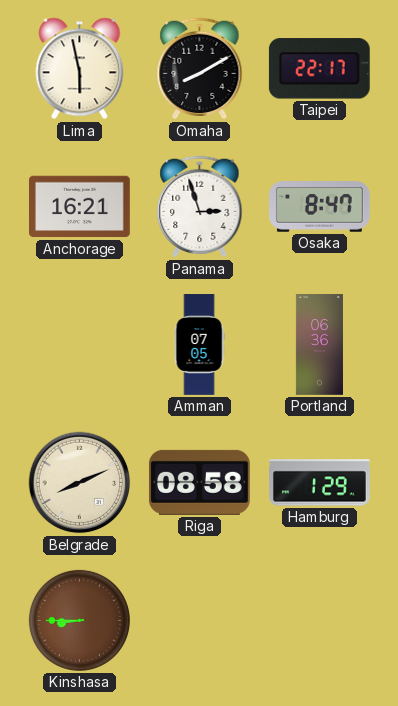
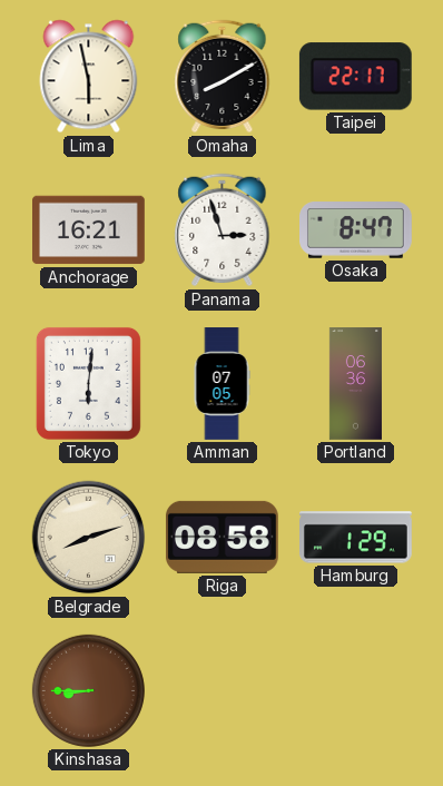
Tokyo: none -> 6:01
Belgrade: 8:11 -> 8:12
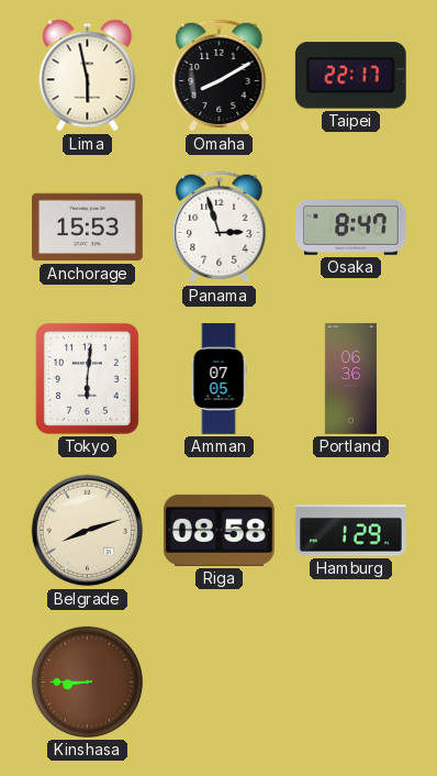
Anchorage: 16:21 -> 15:53
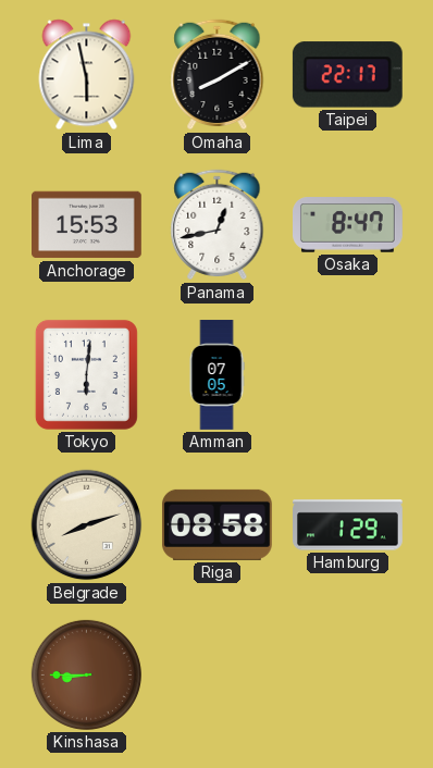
Panama: 2:57 -> 12:43
Portland: 06:36 -> none
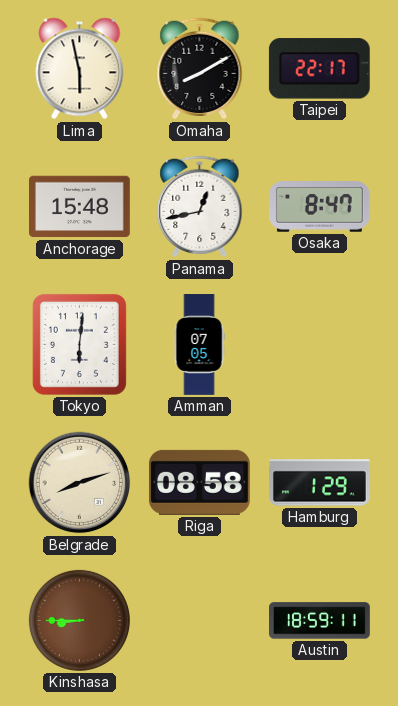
Anchorage: 15:53 -> 15:48
Austin: none -> 18:59
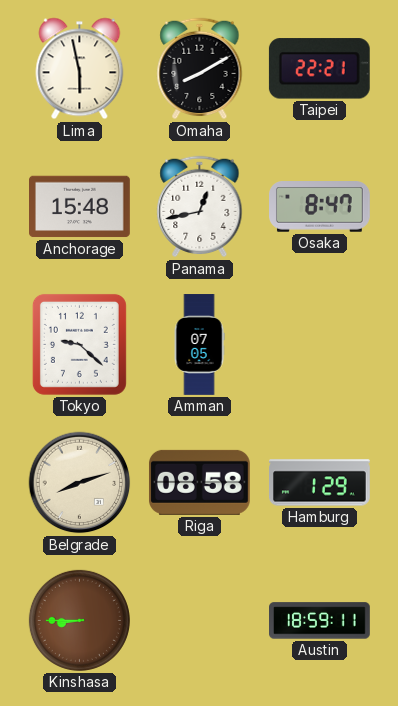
Taipei: 22:17 -> 22:21
Tokyo: 6:01 -> 9:22
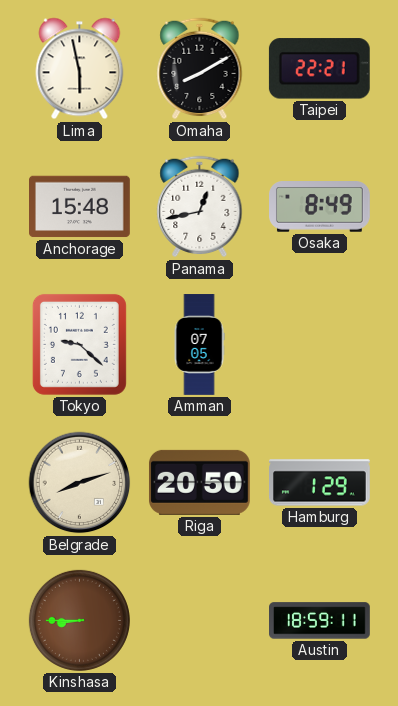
Osaka: 8:47 -> 8:49
Riga: 08:58 -> 20:50
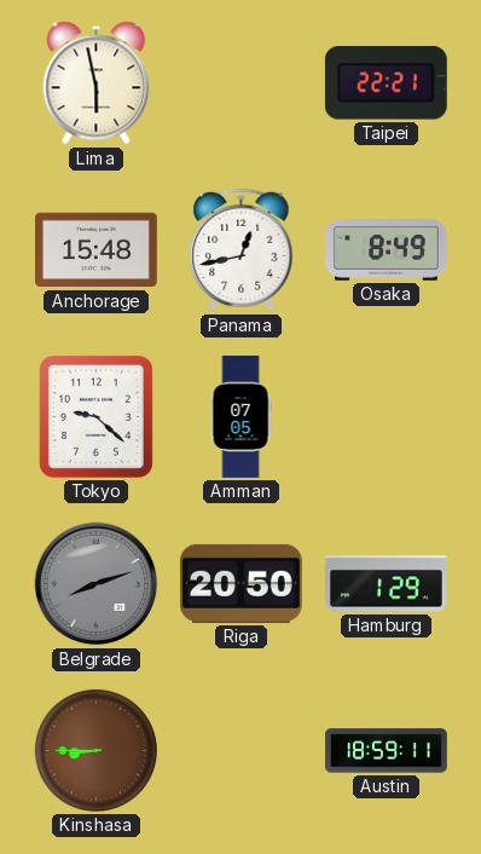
Omaha: 8:10 -> none
Belgrade dial: cream -> grey
